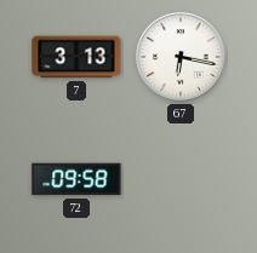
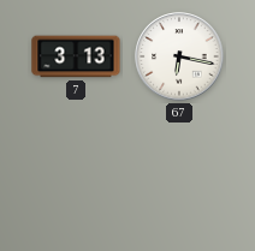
72: 09:58 -> none
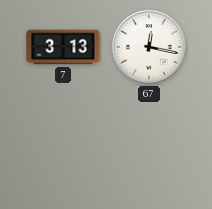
67: 6:17 -> 12:17
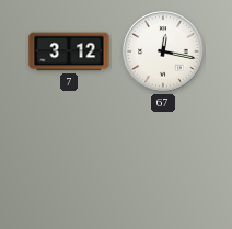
7: 3:13 -> 3:12
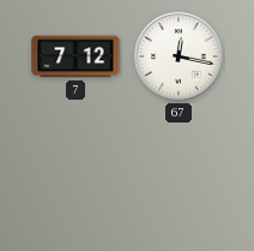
7: 3:12 -> 7:12
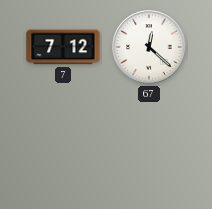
67: 12:17 -> 12:22
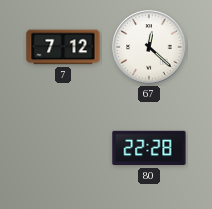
80: none -> 22:28
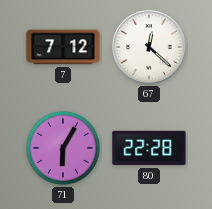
71: none -> 6:05
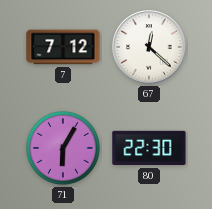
80: 22:28 -> 22:30
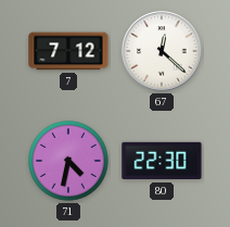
71: 6:05 -> 4:32
